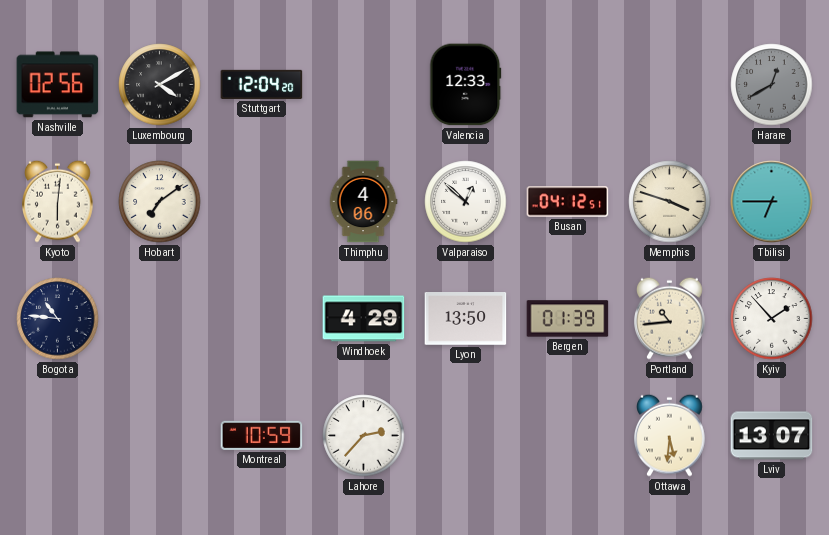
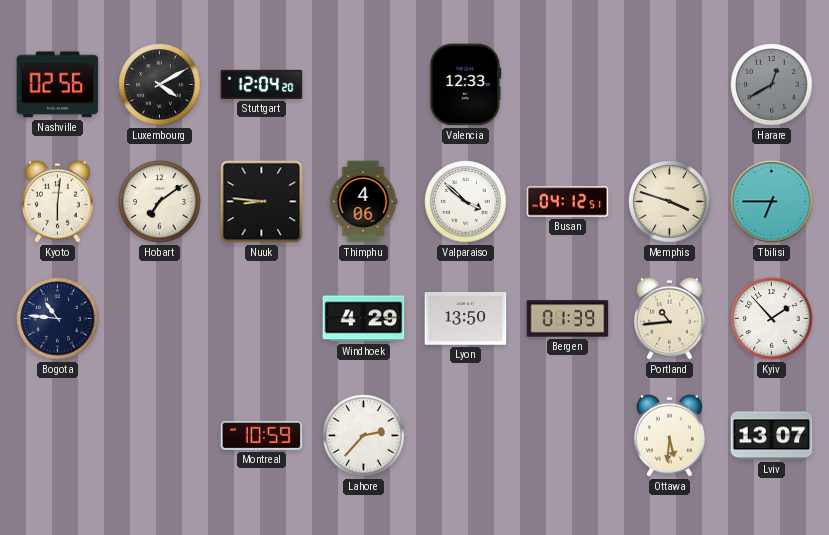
Nuuk: none -> 8:46
Valparaiso: 12:52 -> 3:52
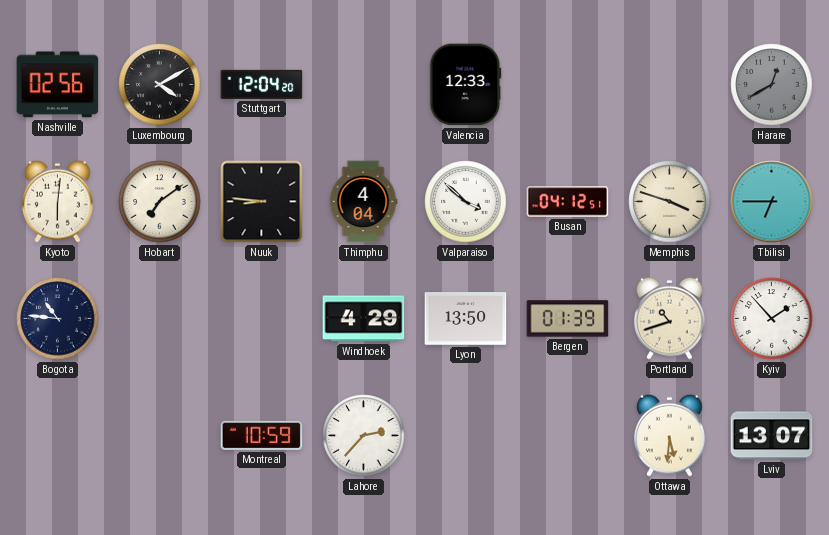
Thimphu: 4:06 -> 4:04
Portland: 10:44 -> 10:42
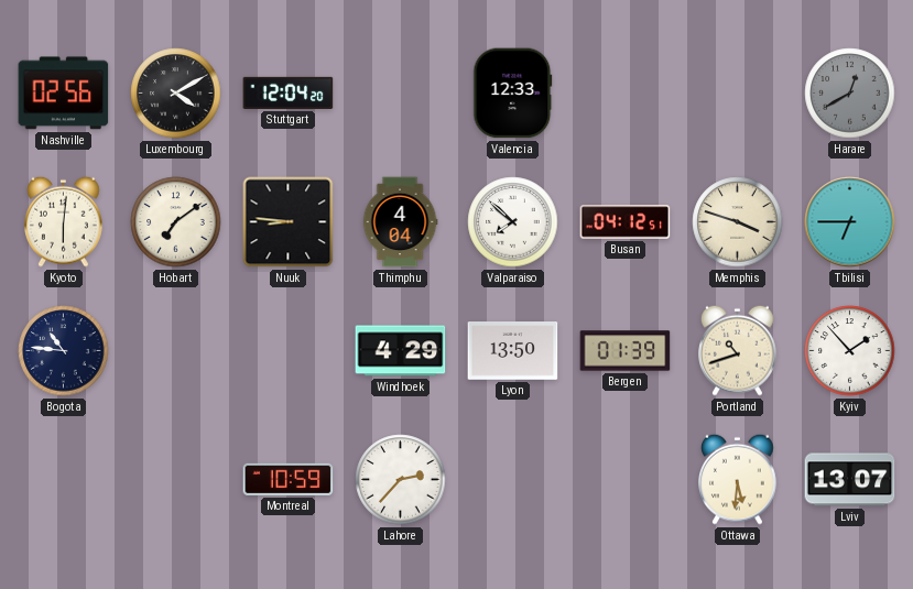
Valparaiso: 3:52 -> 7:52
